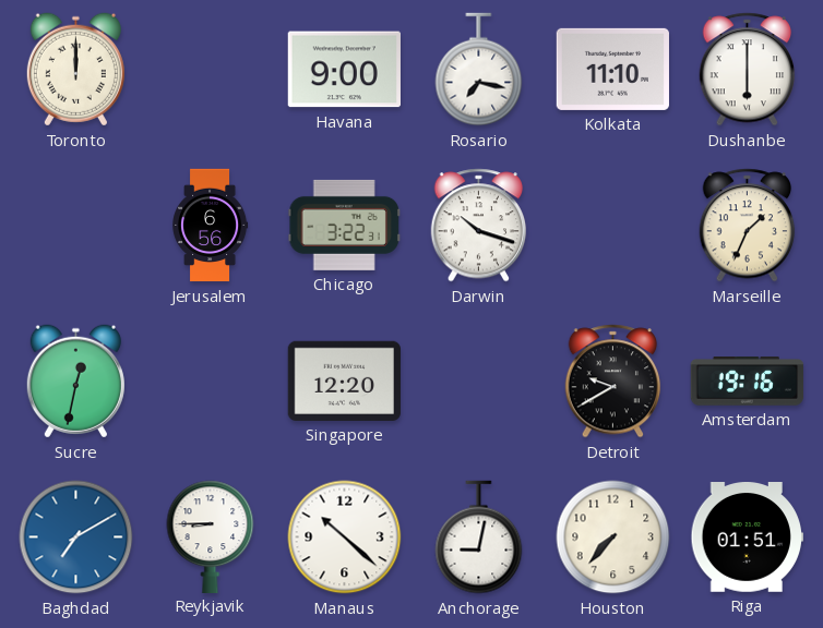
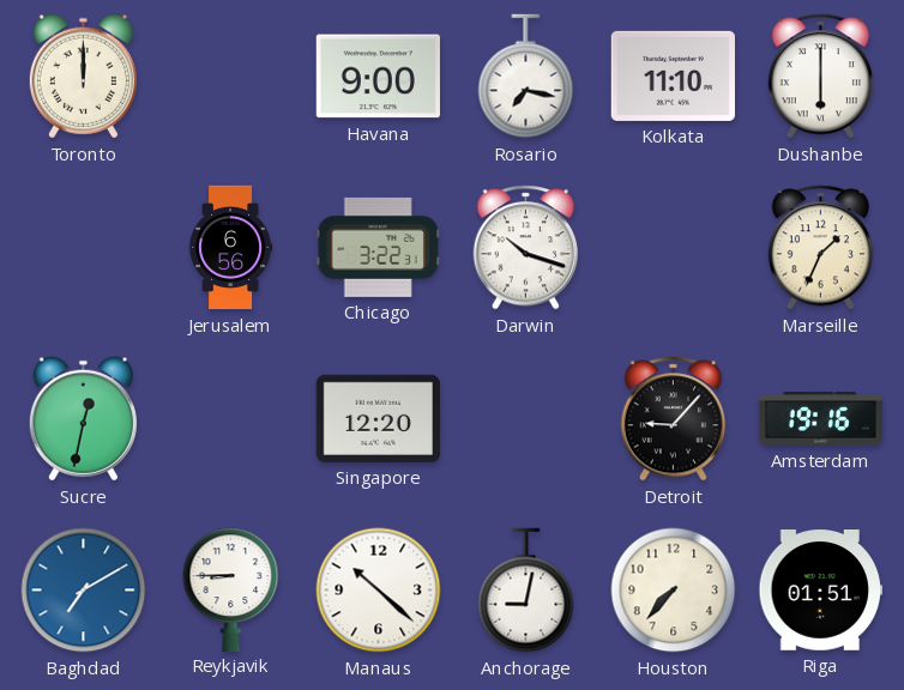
Detroit: 9:40 -> 9:07
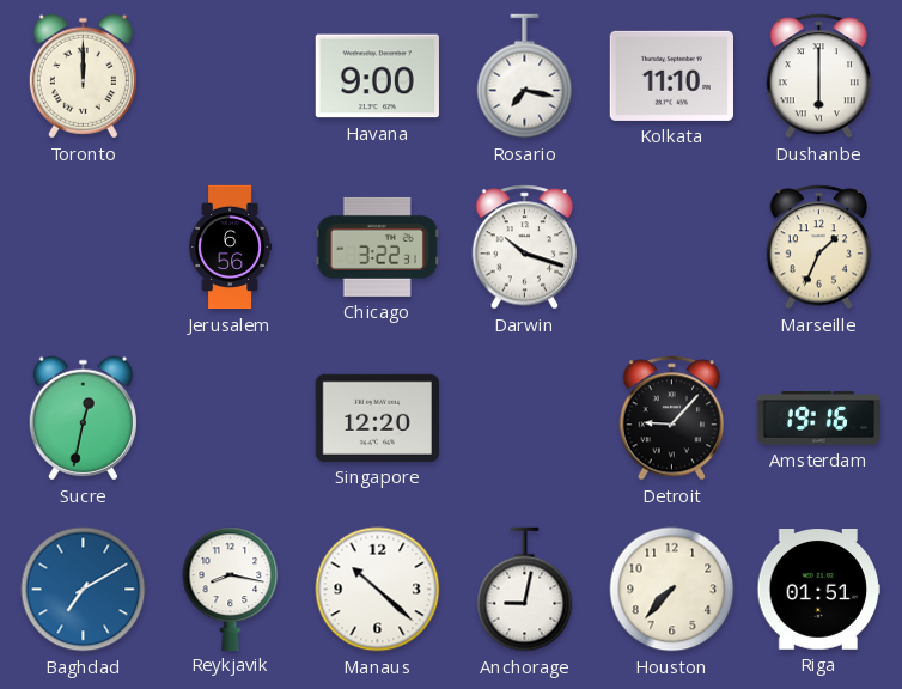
Reykjavik: 8:45 -> 8:17
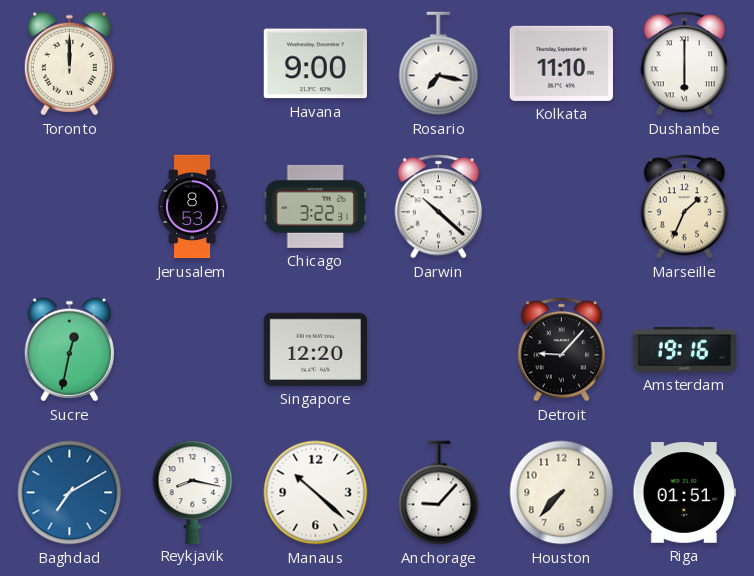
Jerusalem: 6:56 -> 8:53
Darwin: 10:18 -> 10:22
Anchorage: 9:02 -> 9:07
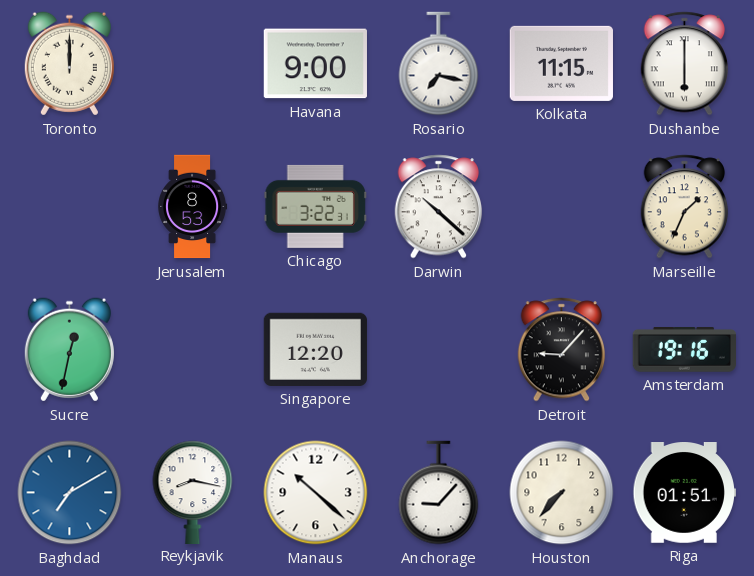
Kolkata: 11:10 -> 11:15
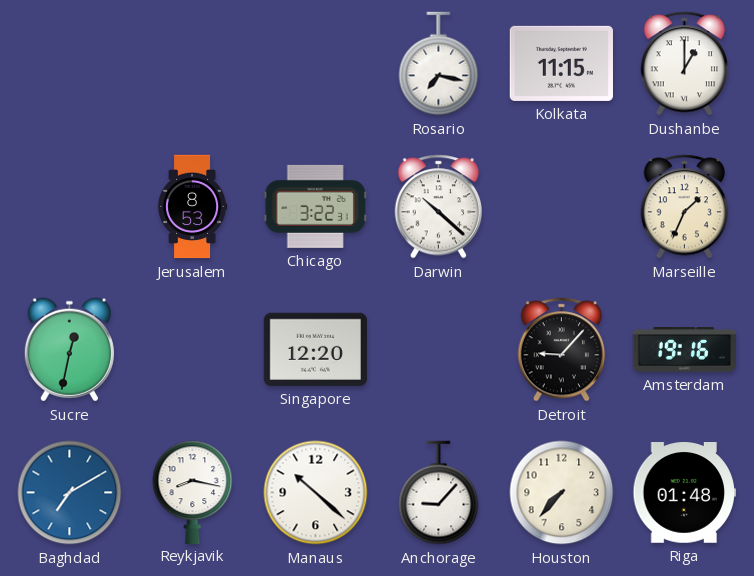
Toronto: 12:00 -> none
Havana: 9:00 -> none
Dushanbe: 6:00 -> 1:00
Riga: 01:51 -> 01:48
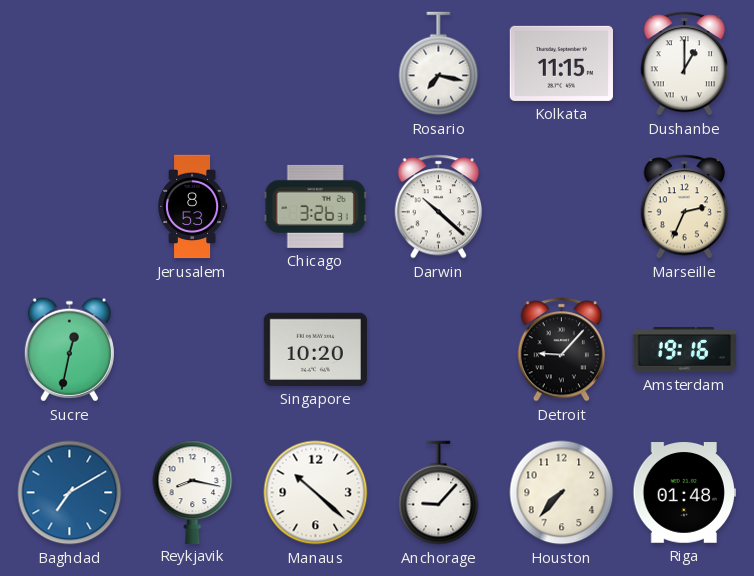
Chicago: 3:22 -> 3:26
Marseille: 1:34 -> 2:34
Singapore: 12:20 -> 10:20
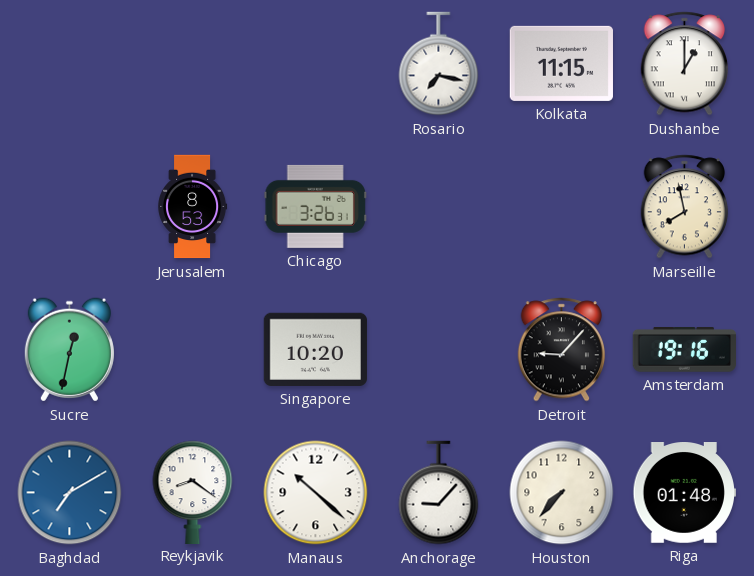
Darwin: 10:22 -> none
Marseille: 2:34 -> 7:58
Reykjavik: 8:17 -> 8:21
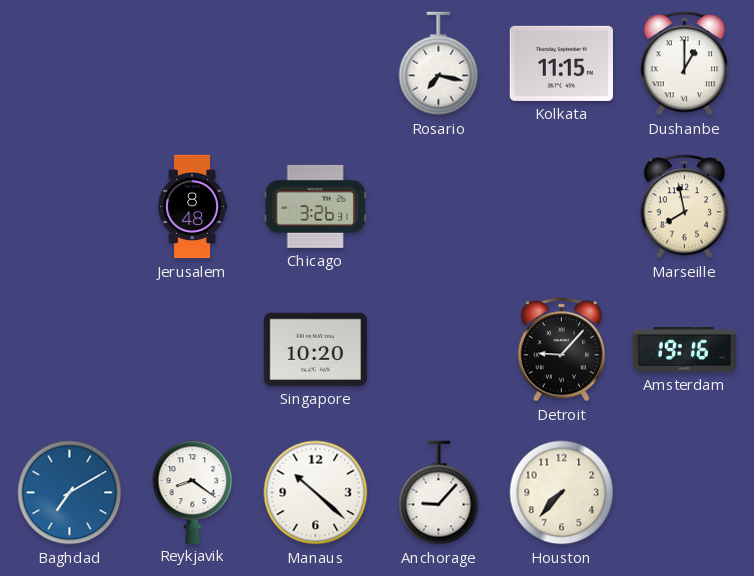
Jerusalem: 8:53 -> 8:48
Sucre: 12:32 -> none
Riga: 01:48 -> none
